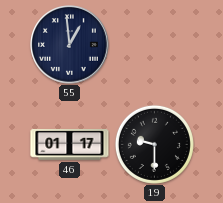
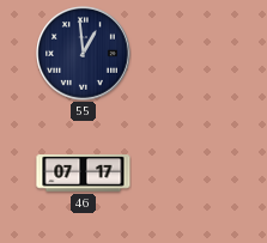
46: 01:17 -> 07:17
19: 9:30 -> none
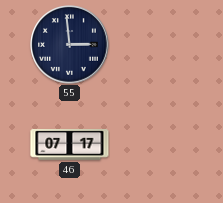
55: 12:59 -> 2:59
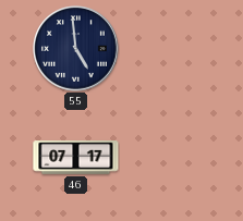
55: 2:59 -> 4:59
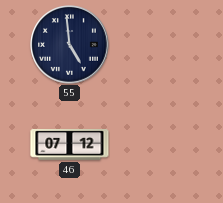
46: 07:17 -> 07:12
